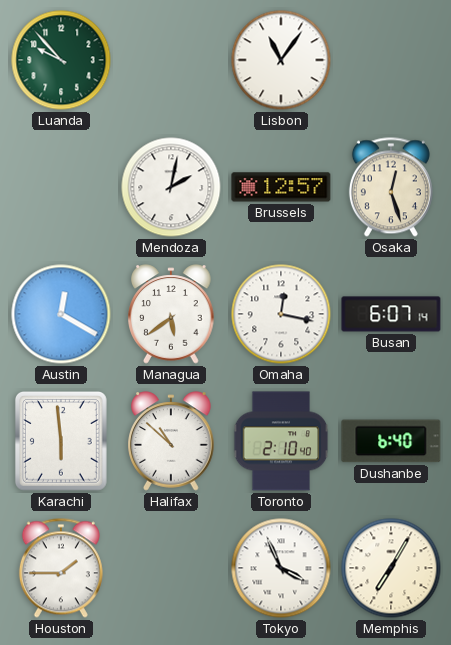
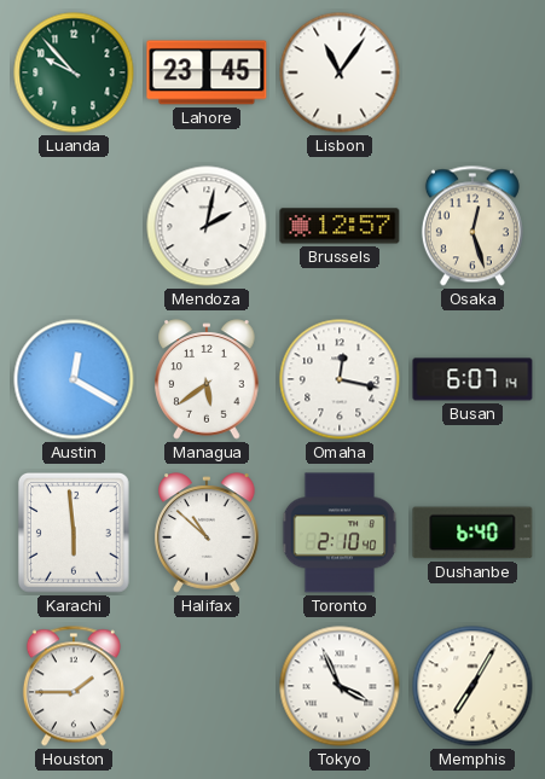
Lahore: none -> 23:45
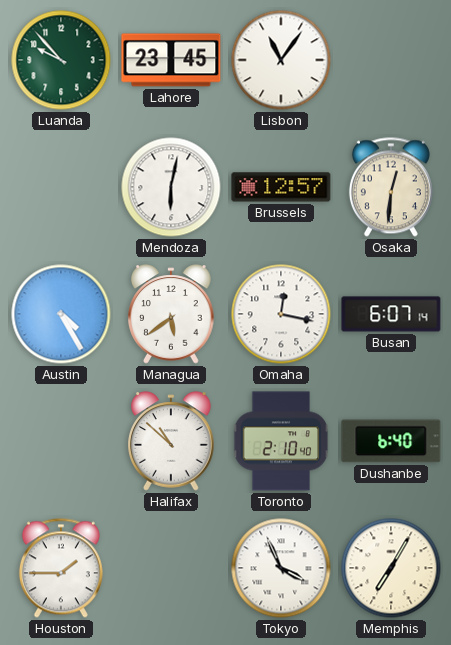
Mendoza: 2:02 -> 6:02
Osaka: 12:27 -> 12:31
Austin: 12:20 -> 4:25
Karachi: 5:59 -> none
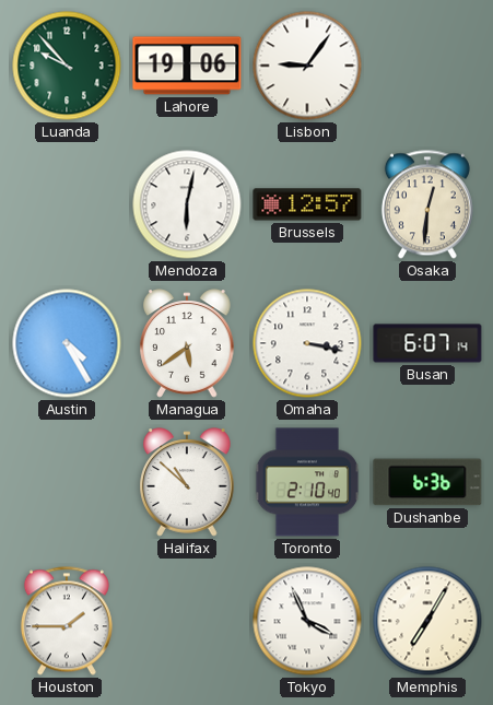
Lahore: 23:45 -> 19:06
Lisbon: 11:06 -> 9:06
Omaha: 12:17 -> 3:17
Dushanbe: 6:40 -> 6:36
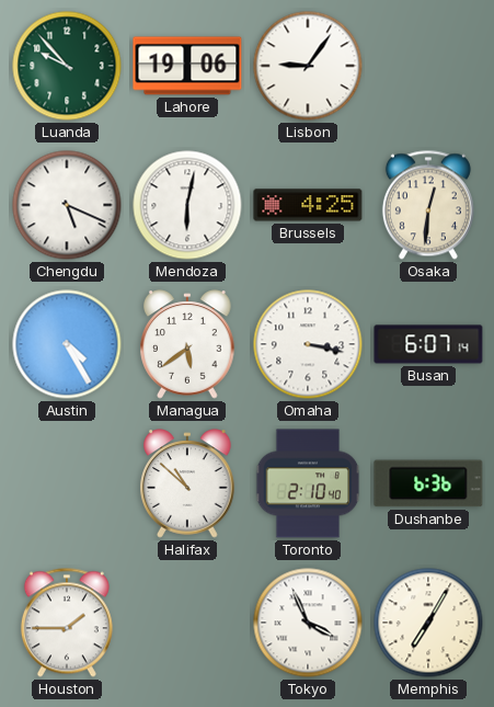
Chengdu: none -> 5:19
Brussels: 12:57 -> 4:25
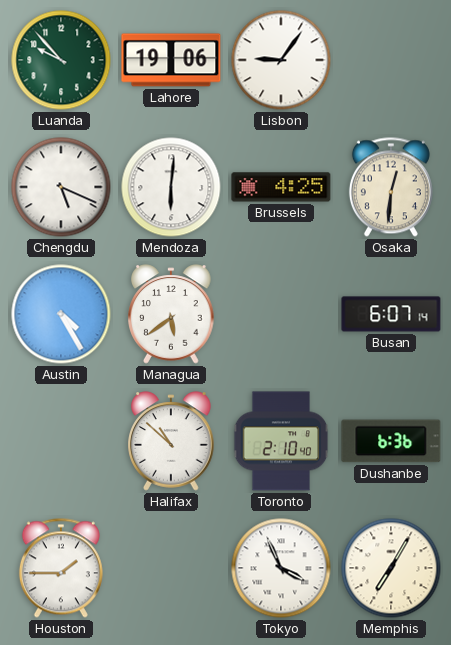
Mendoza: 6:02 -> 6:01
Omaha: 3:17 -> none
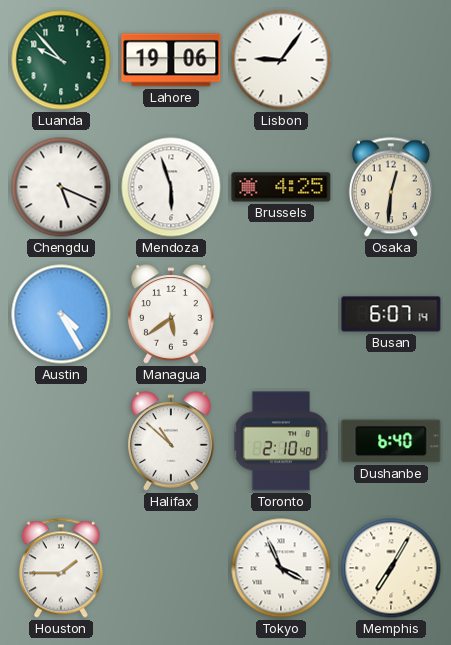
Mendoza: 6:01 -> 5:57
Dushanbe: 6:36 -> 6:40
